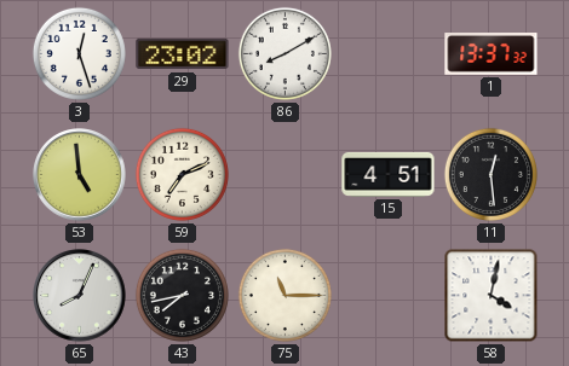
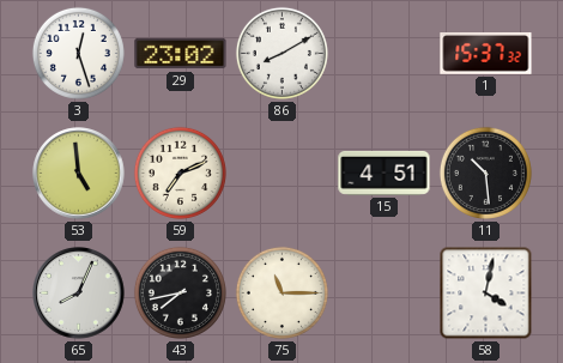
1: 13:37 -> 15:37
11: 12:29 -> 10:29
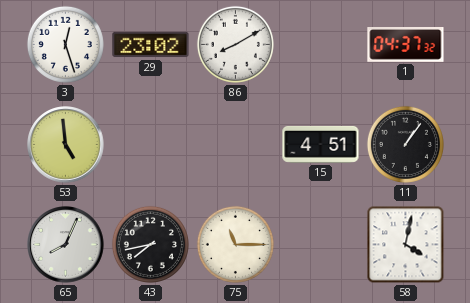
1: 15:37 -> 04:37
59: 7:11 -> none
11: 10:29 -> 1:06
